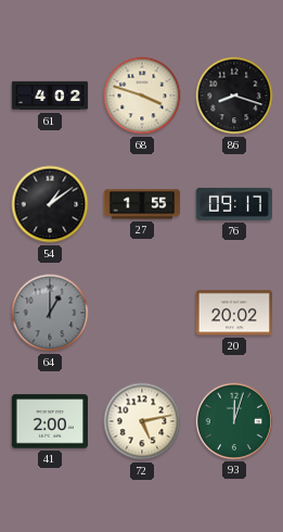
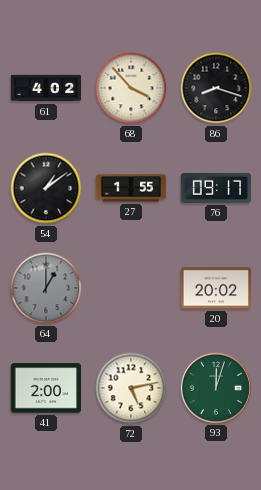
68: 3:48 -> 3:53
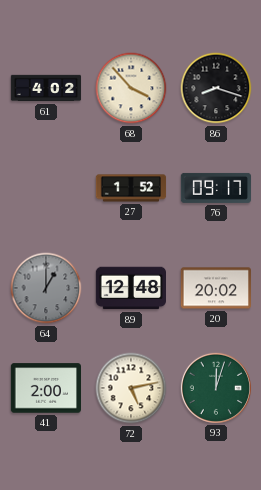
54: 1:09 -> none
27: 1:55 -> 1:52
89: none -> 12:48
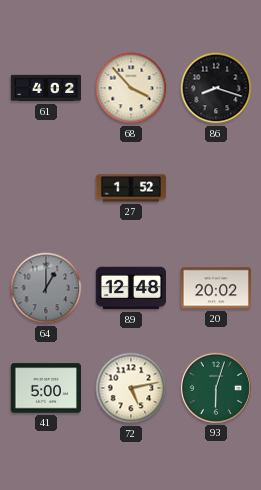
76: 09:17 -> none
41: 2:00 -> 5:00
93: 12:03 -> 6:03
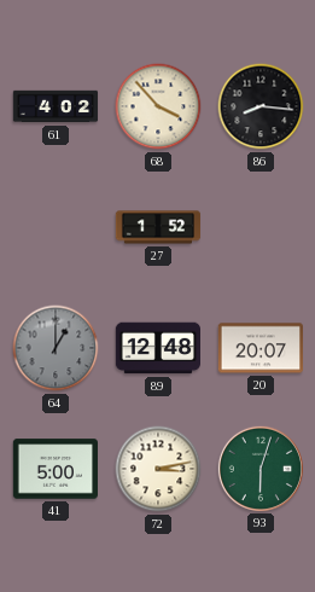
86: 8:18 -> 8:16
20: 20:02 -> 20:07
72: 5:13 -> 3:13
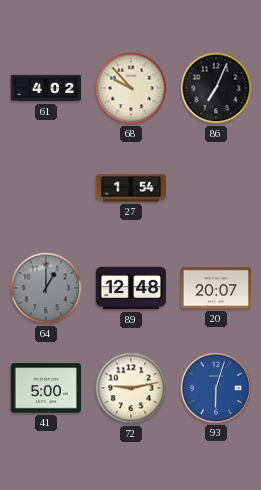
68: 3:53 -> 9:53
86: 8:16 -> 7:04
27: 1:52 -> 1:54
72: 3:13 -> 9:13
93 dial: green -> blue
